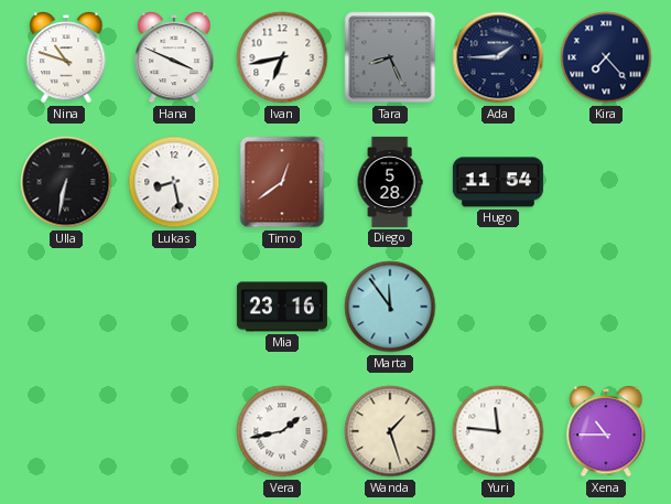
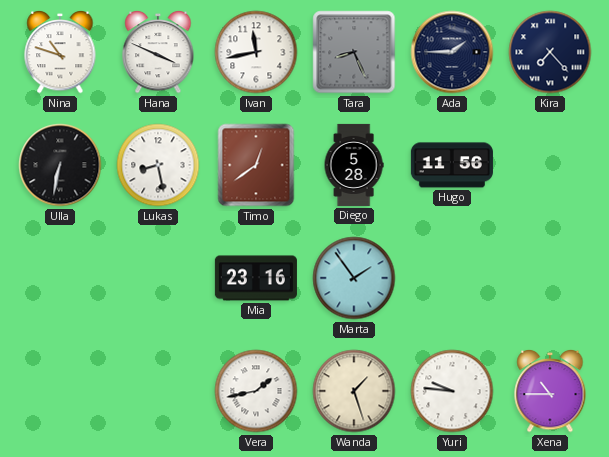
Ivan: 6:43 -> 11:43
Hugo: 11:54 -> 11:56
Marta: 11:54 -> 1:54
Yuri: 11:46 -> 9:46
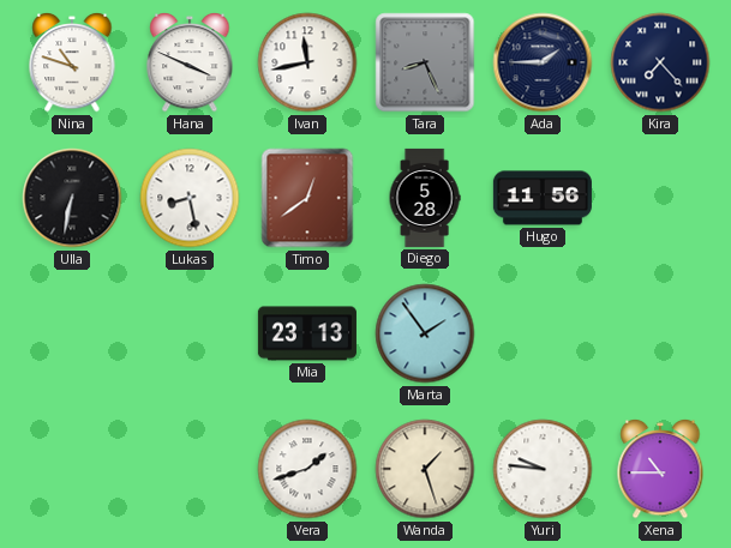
Mia: 23:16 -> 23:13
Vera: 1:43 -> 1:42
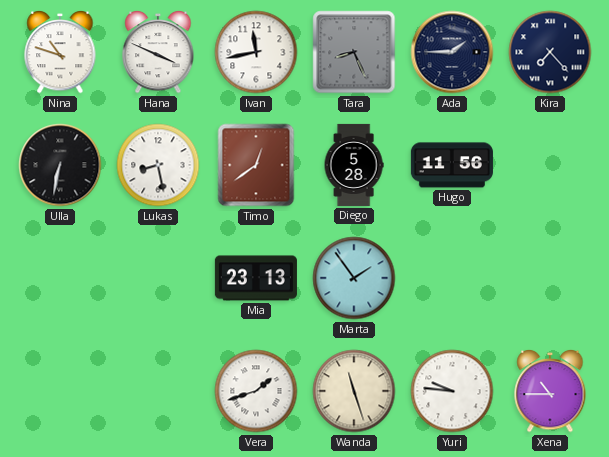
Wanda: 1:27 -> 11:27
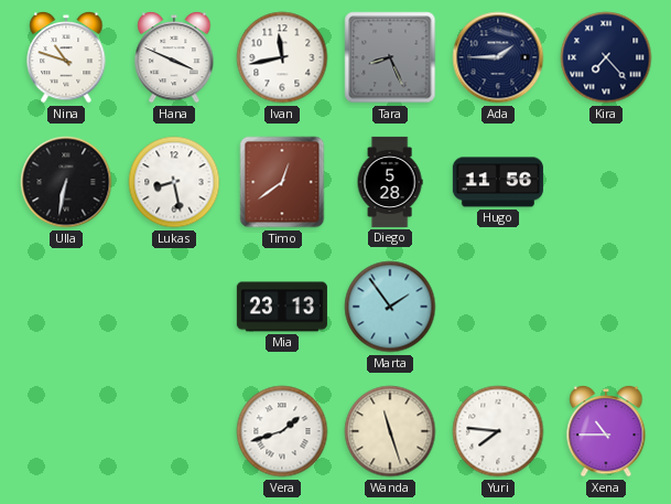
Yuri: 9:46 -> 7:46
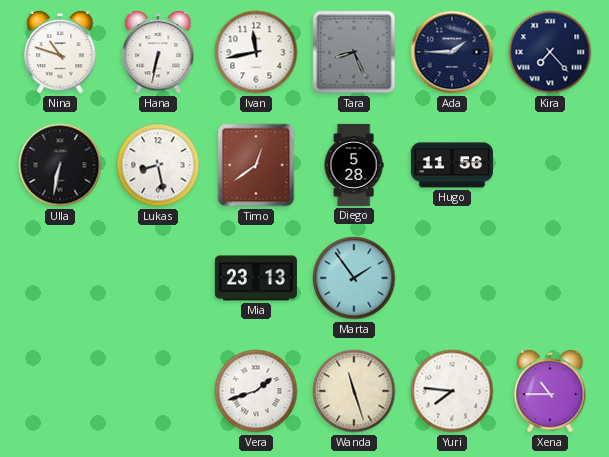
Hana: 3:49 -> 6:32
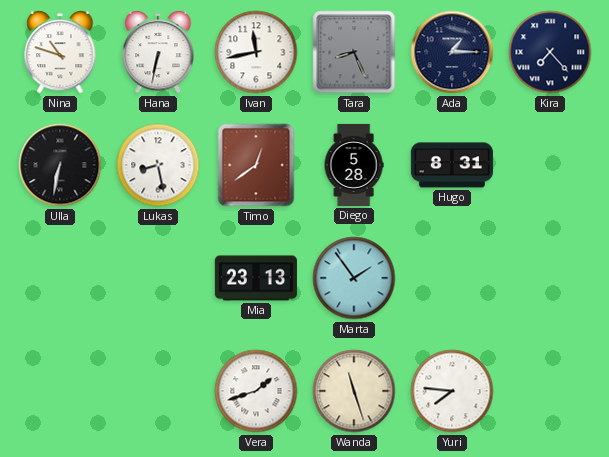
Ada: 1:45 -> 1:15
Hugo: 11:56 -> 8:31
Xena: 10:45 -> none
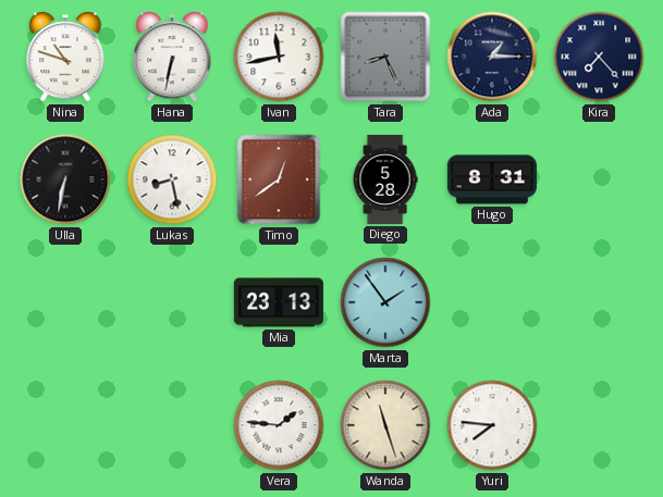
Vera: 1:42 -> 1:46
